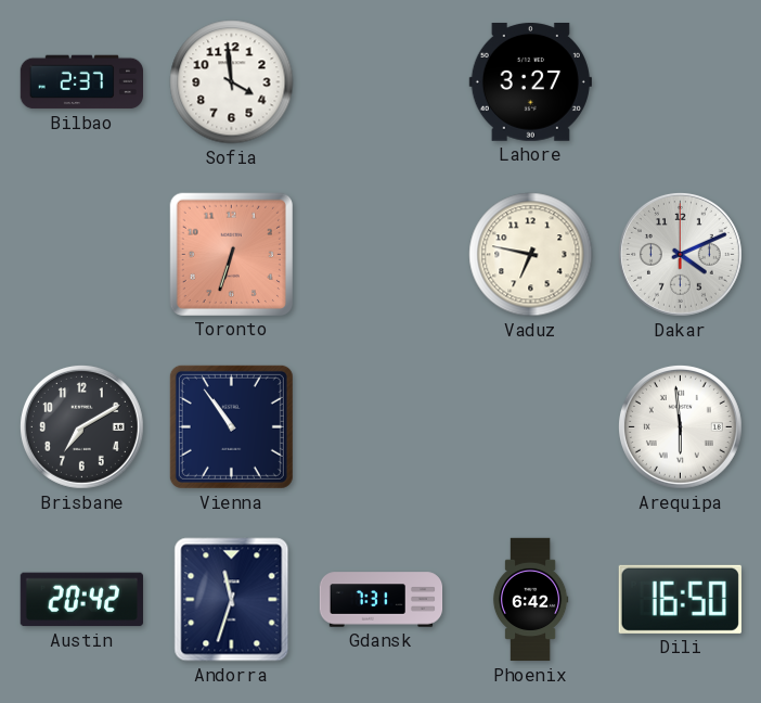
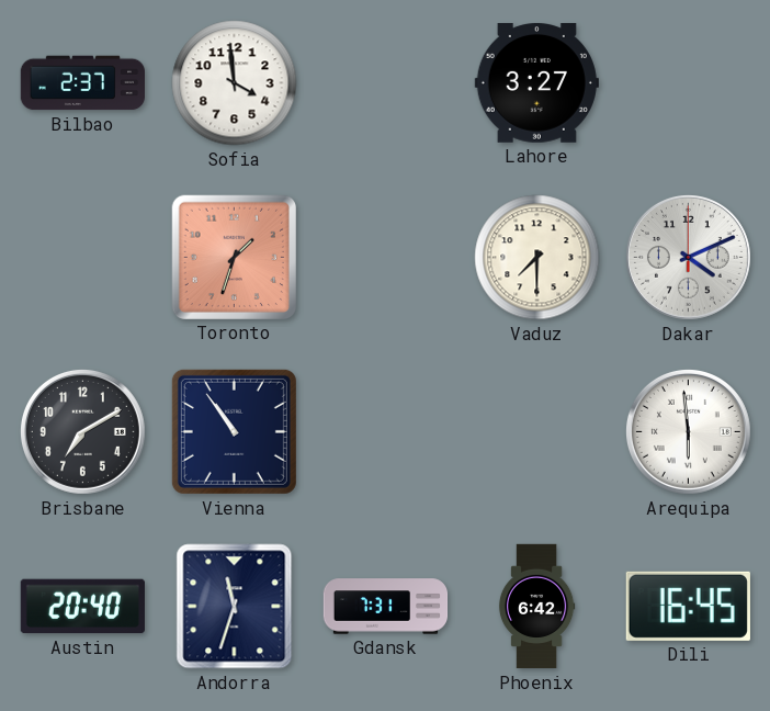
Toronto: 6:33 -> 1:33
Vaduz: 6:47 -> 7:30
Austin: 20:42 -> 20:40
Dili: 16:50 -> 16:45
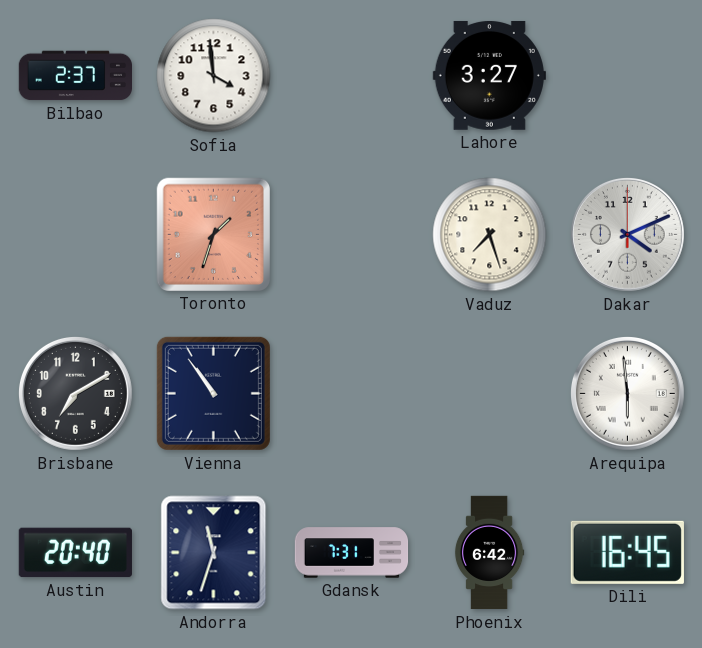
Vaduz: 7:30 -> 7:27
